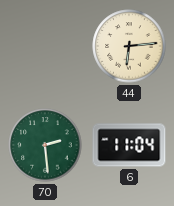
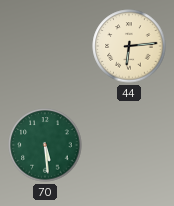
70: 2:29 -> 5:29
6: 11:04 -> none
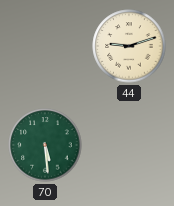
44: 6:14 -> 9:12
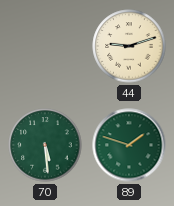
89: none -> 1:48
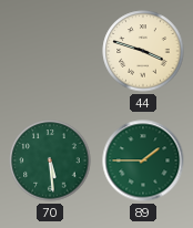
44: 9:12 -> 3:48
89: 1:48 -> 1:45
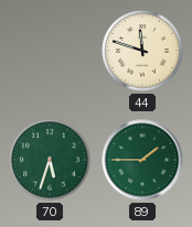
44: 3:48 -> 11:48
70: 5:29 -> 5:33
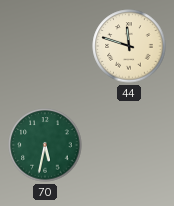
70: 5:33 -> 5:32
89: 1:45 -> none
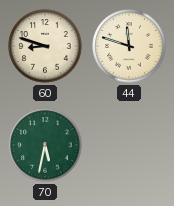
60: none -> 8:48
